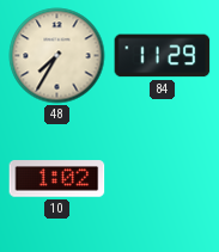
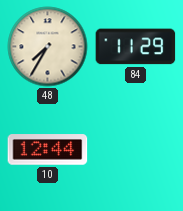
10: 1:02 -> 12:44
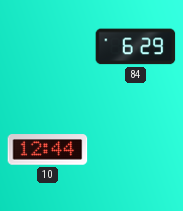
48: 7:35 -> none
84: 11:29 -> 6:29
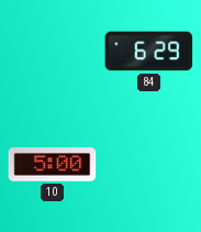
10: 12:44 -> 5:00
